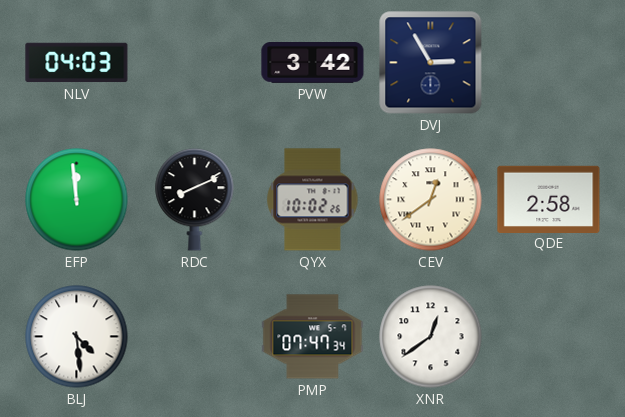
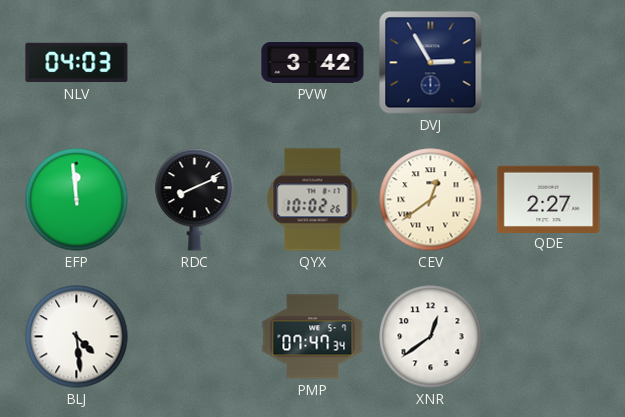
QDE: 2:58 -> 2:27
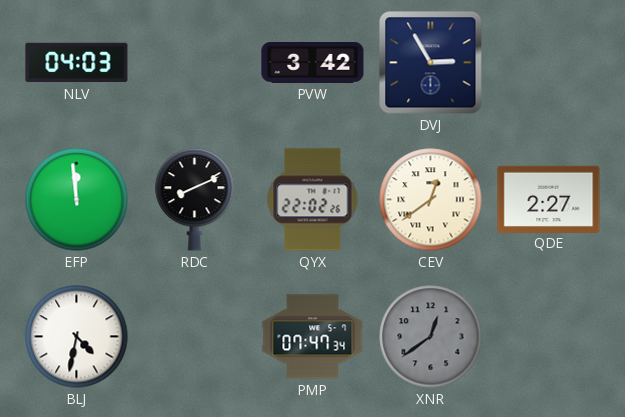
QYX: 10:02 -> 22:02
BLJ: 4:29 -> 4:32
XNR dial: white -> grey
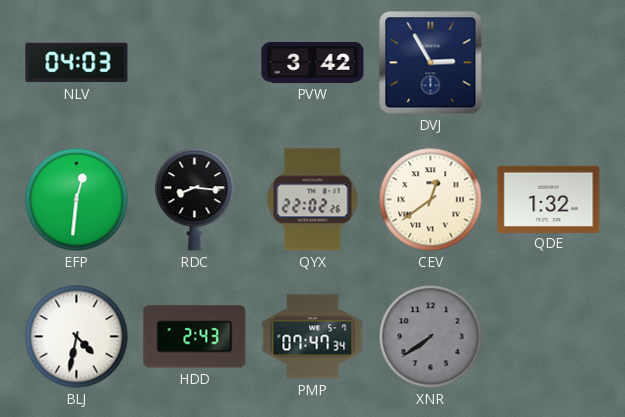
EFP: 11:59 -> 12:31
RDC: 8:11 -> 8:16
QDE: 2:27 -> 1:32
HDD: none -> 2:43
XNR: 12:39 -> 7:39
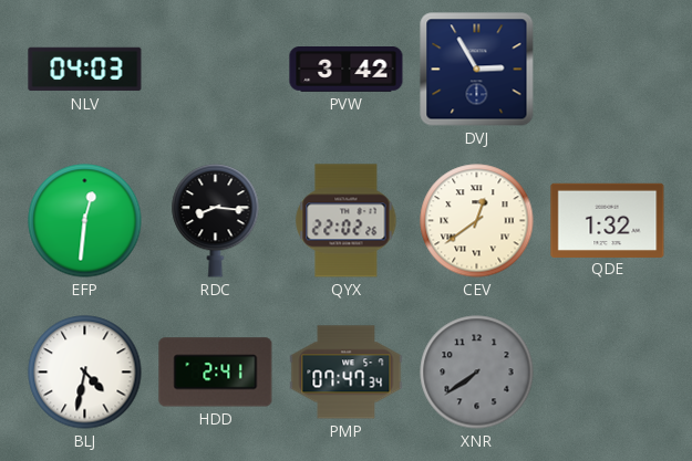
HDD: 2:43 -> 2:41
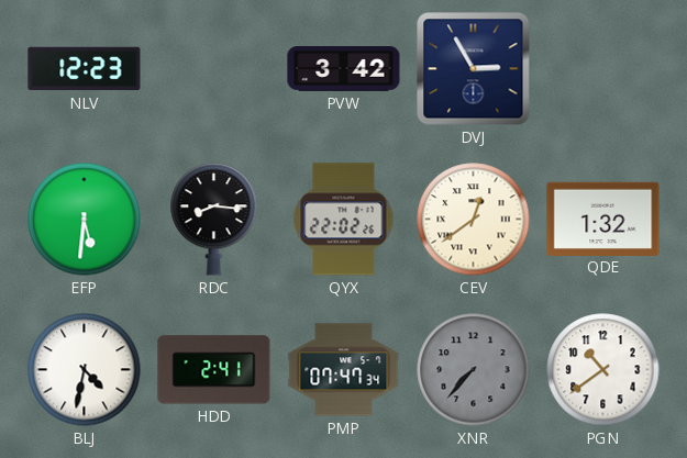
NLV: 04:03 -> 12:23
EFP: 12:31 -> 5:31
XNR: 7:39 -> 7:37
PGN: none -> 10:39
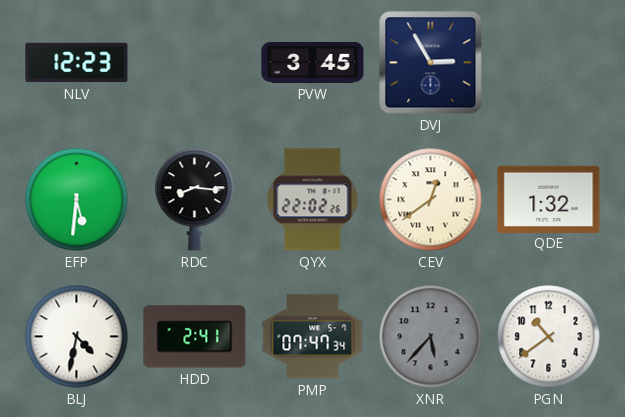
PVW: 3:42 -> 3:45
XNR: 7:37 -> 5:37
